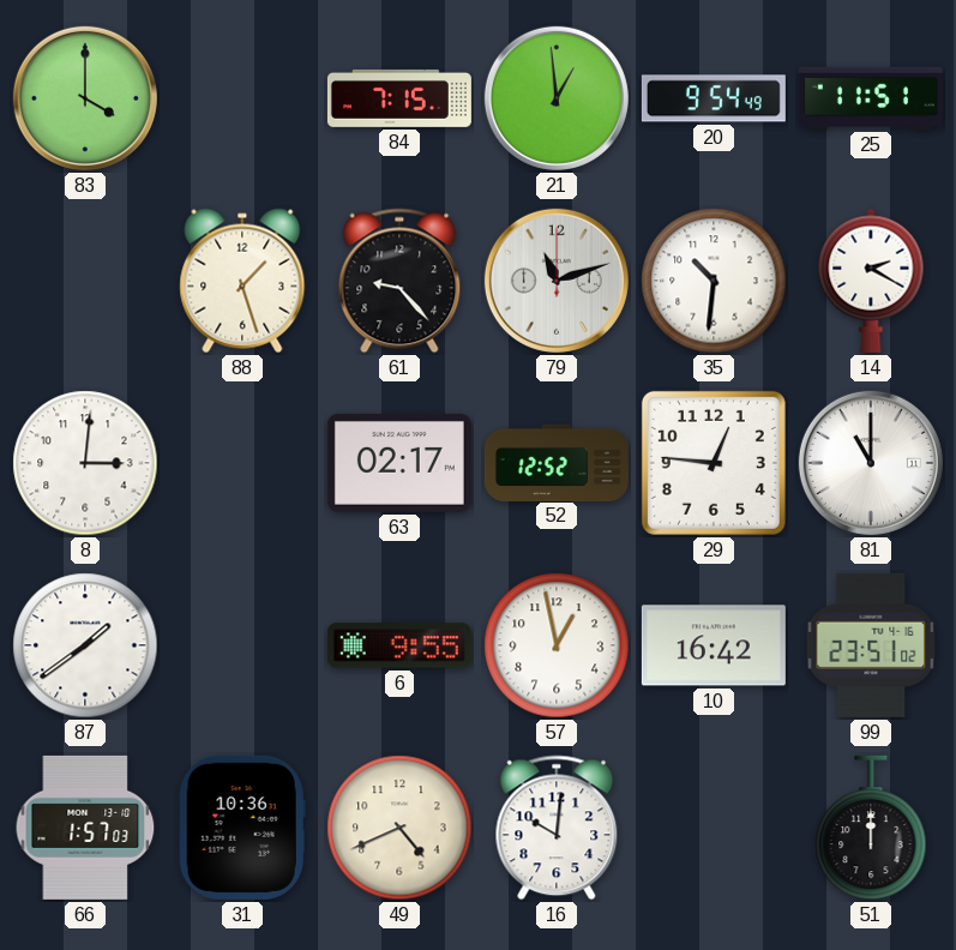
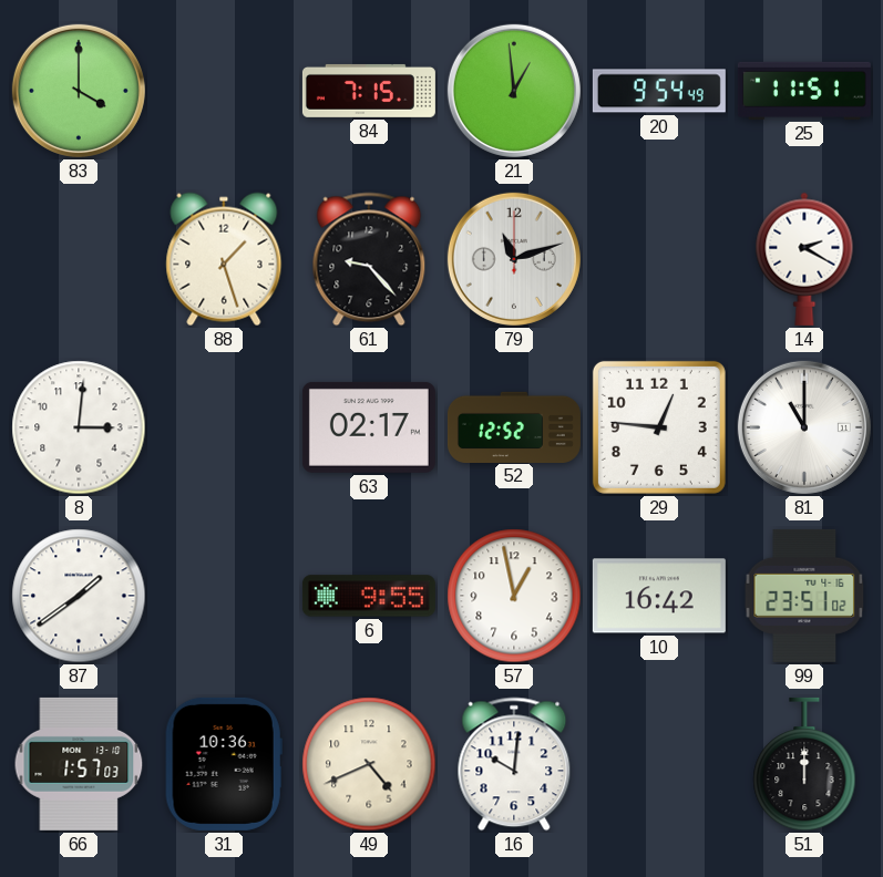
35: 10:31 -> none
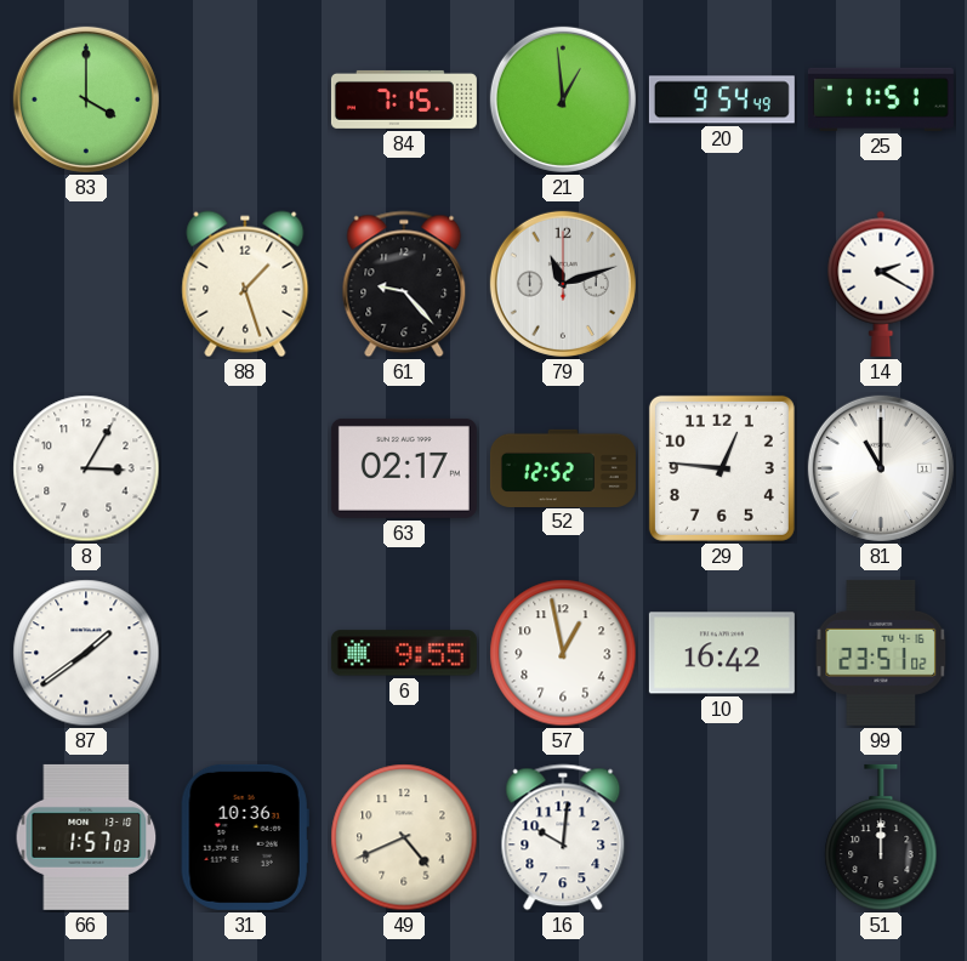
8: 3:01 -> 3:05
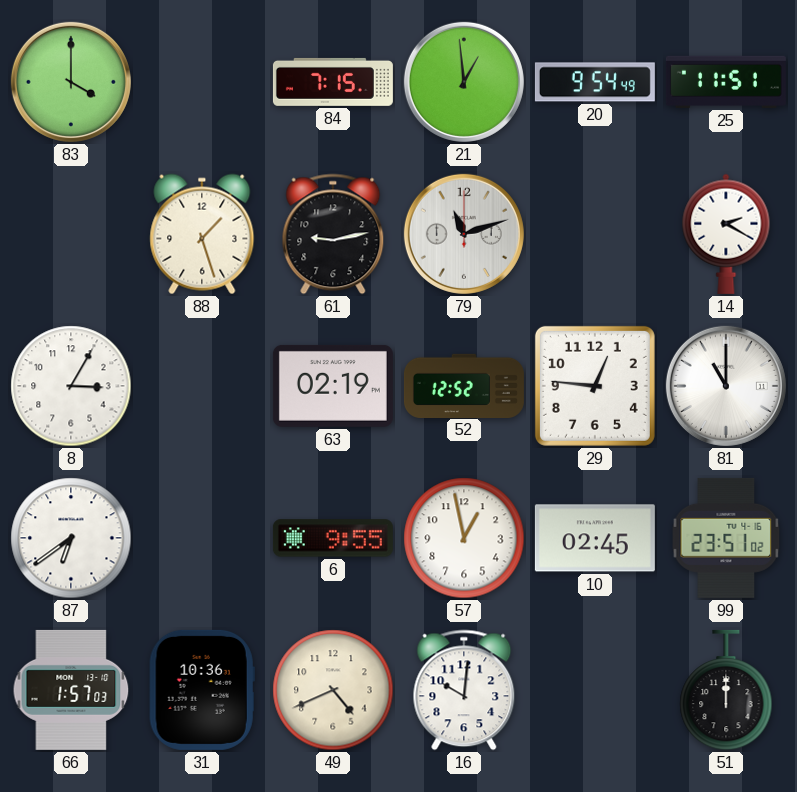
61: 9:23 -> 9:13
63: 02:17 -> 02:19
87: 1:39 -> 6:39
10: 16:42 -> 02:45
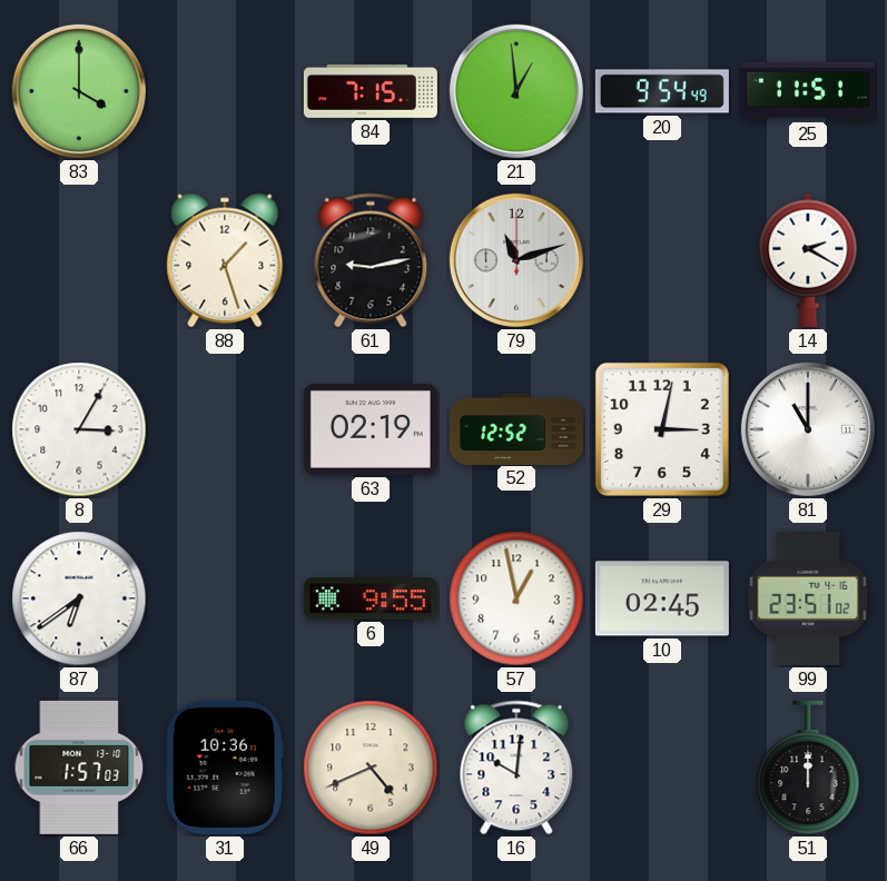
29: 12:46 -> 3:02
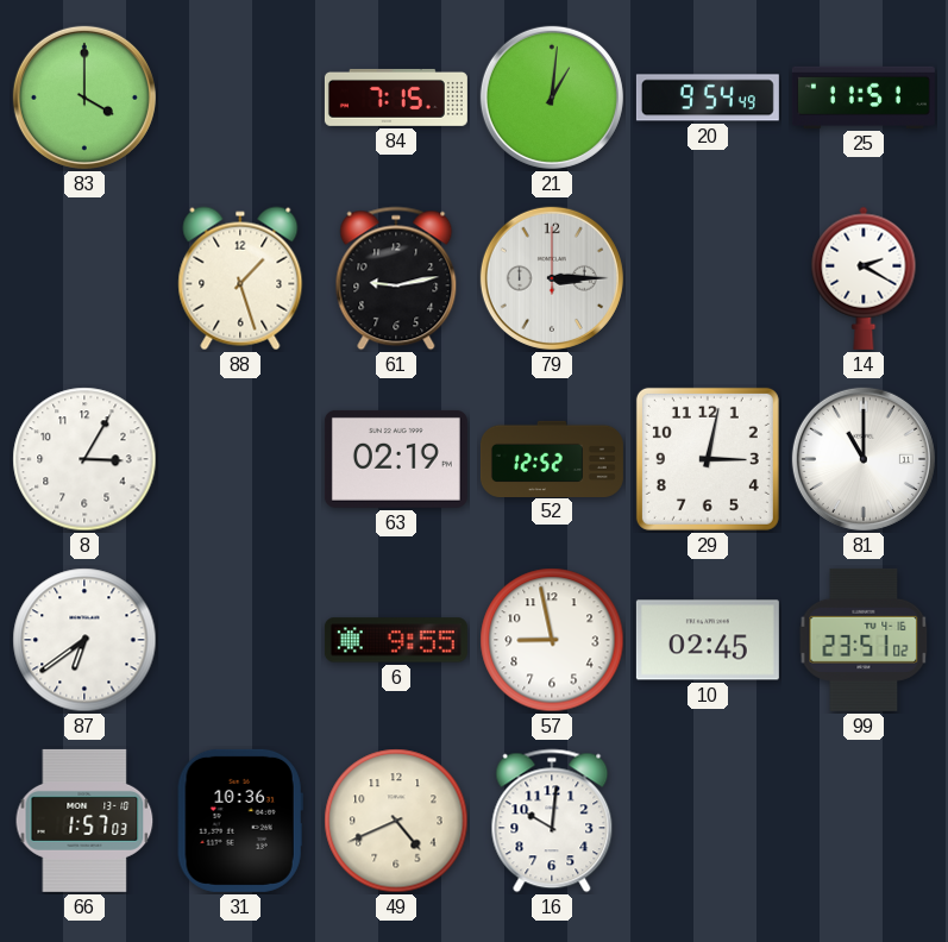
21: 12:59 -> 1:01
79: 11:12 -> 3:15
57: 12:58 -> 8:58
51: 12:00 -> none
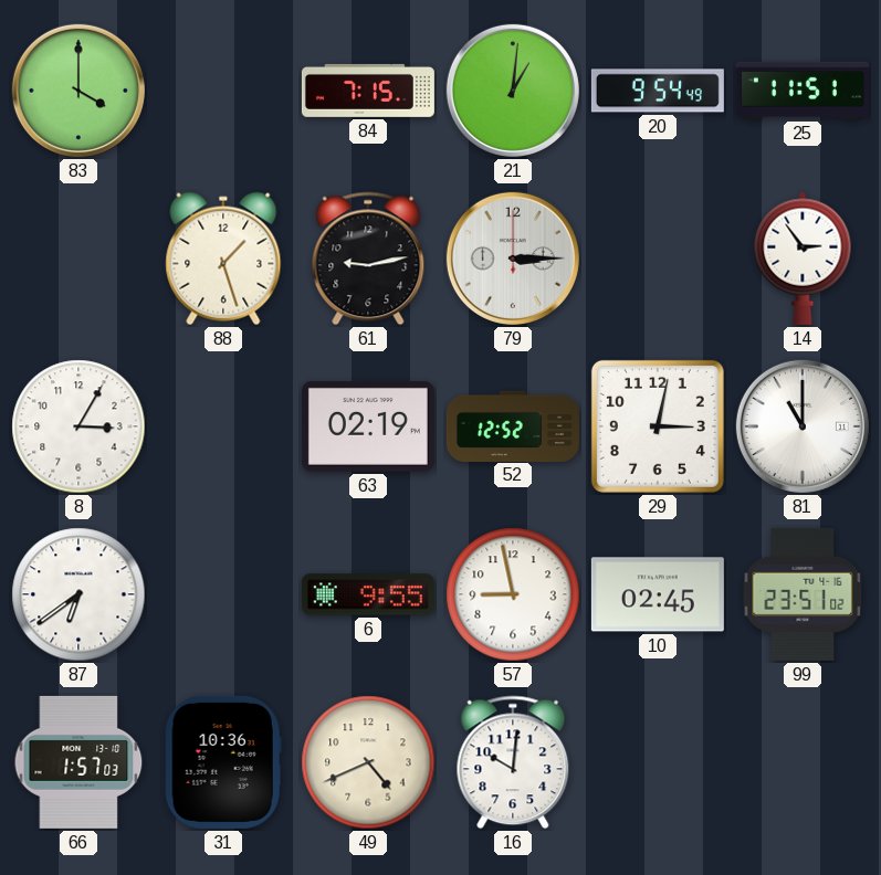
14: 2:20 -> 2:54
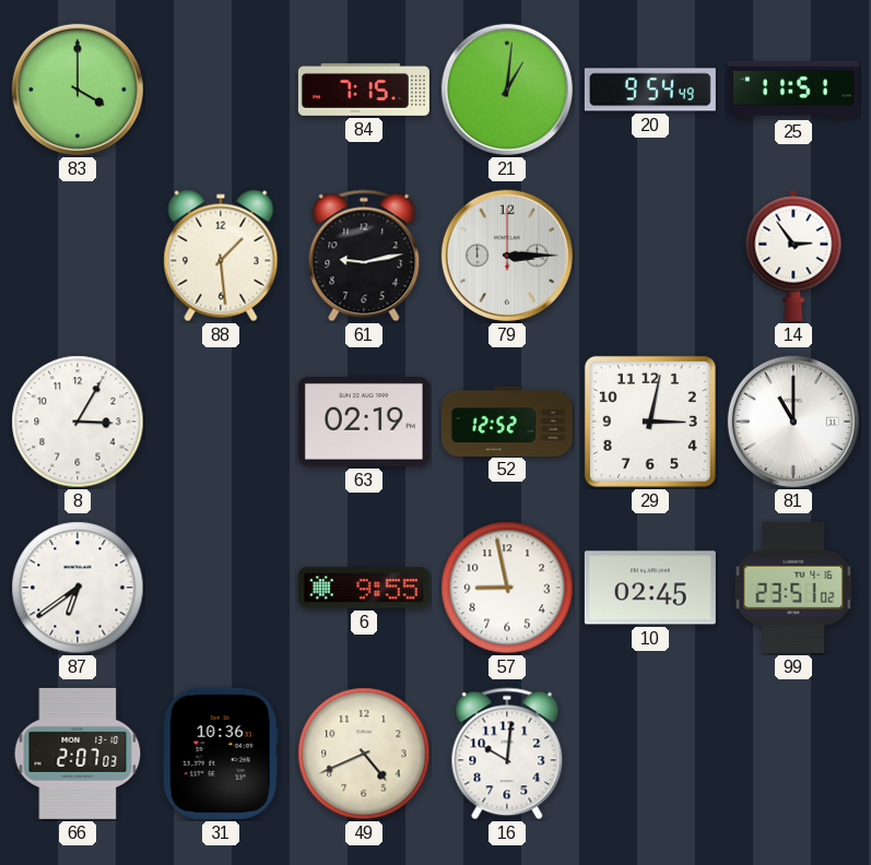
88: 1:27 -> 1:29
66: 1:57 -> 2:07
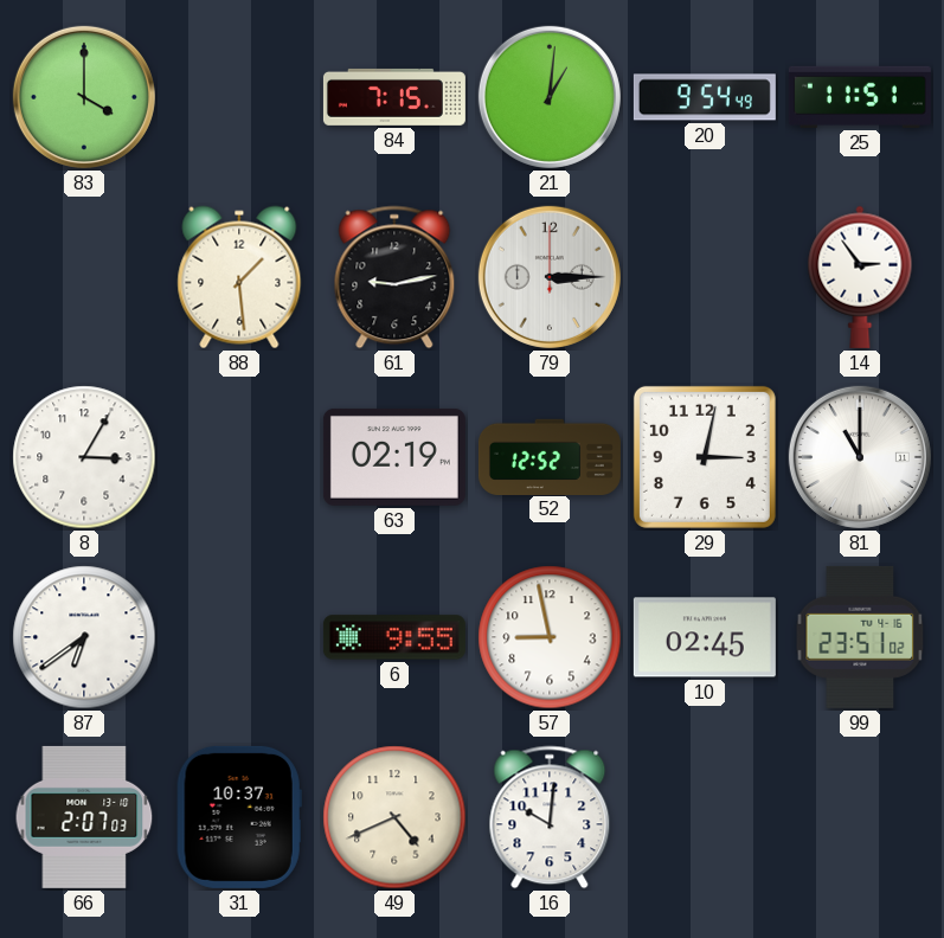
31: 10:36 -> 10:37
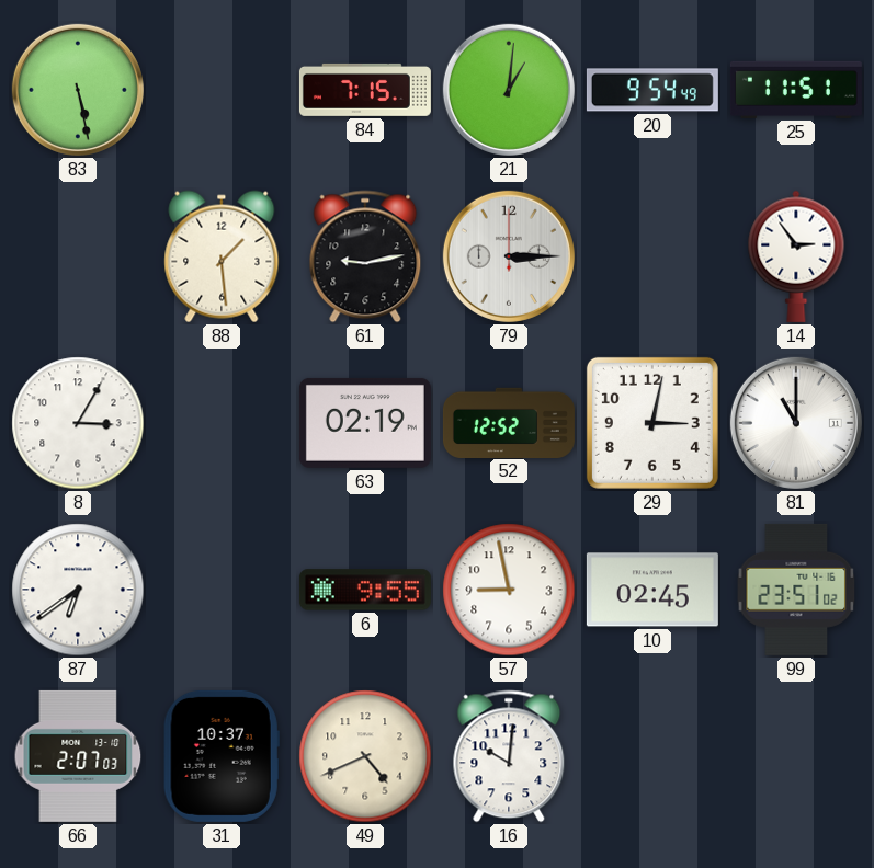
83: 4:00 -> 5:28
